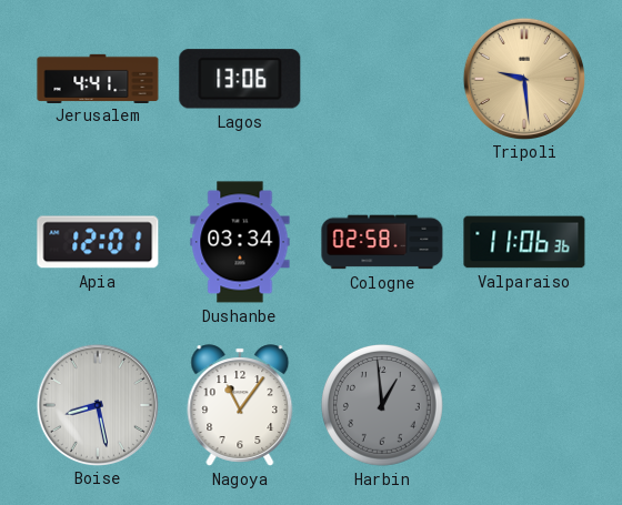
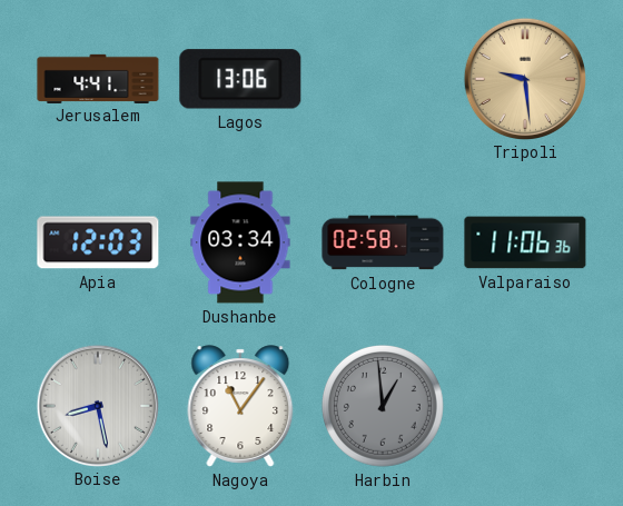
Apia: 12:01 -> 12:03
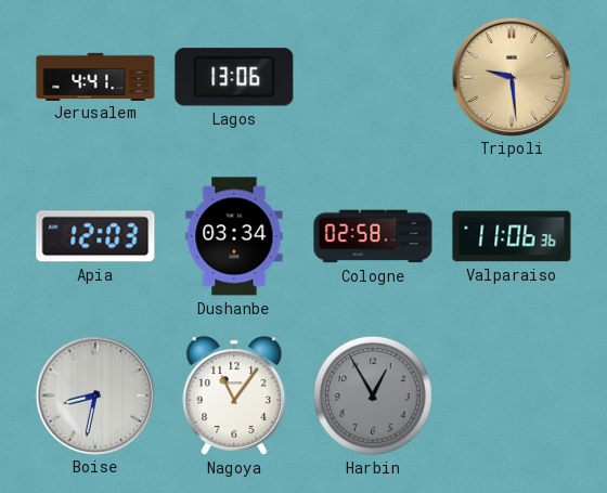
Boise: 8:28 -> 8:32
Harbin: 12:59 -> 12:55
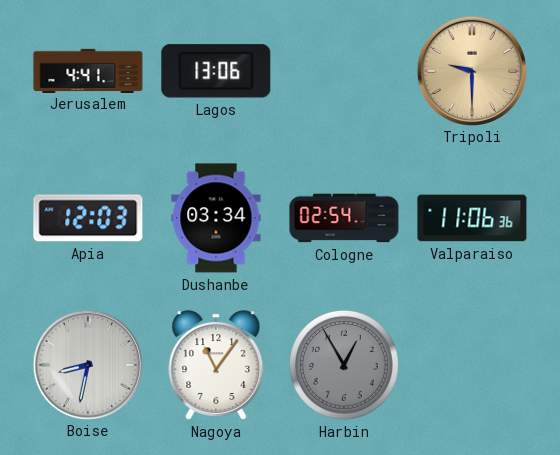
Tripoli: 9:29 -> 9:30
Cologne: 02:58 -> 02:54
